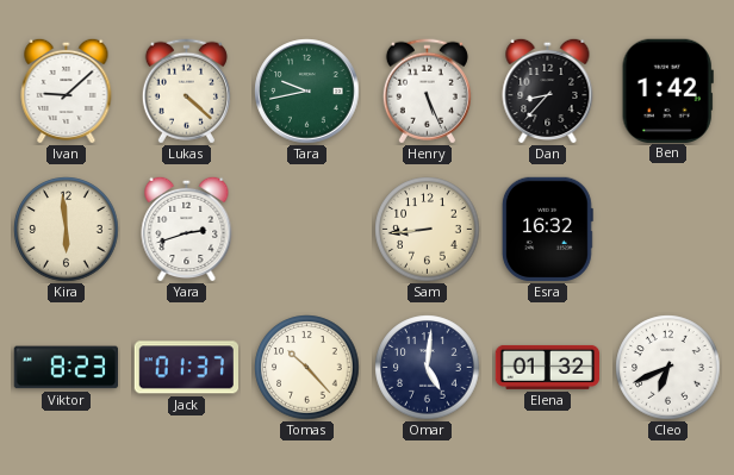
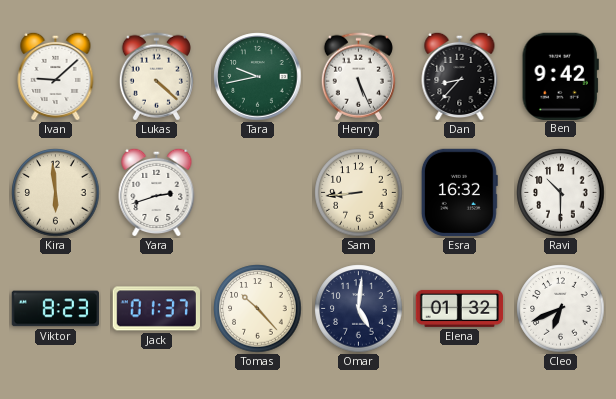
Ben: 1:42 -> 9:42
Ravi: none -> 10:30
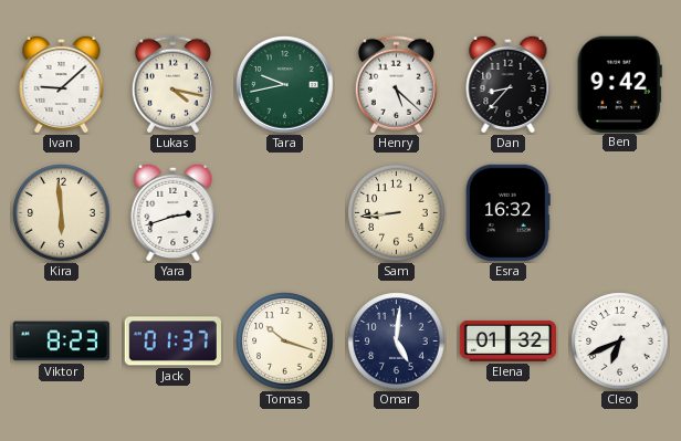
Lukas: 4:22 -> 4:17
Henry: 5:26 -> 5:22
Ravi: 10:30 -> none
Tomas: 10:23 -> 10:18
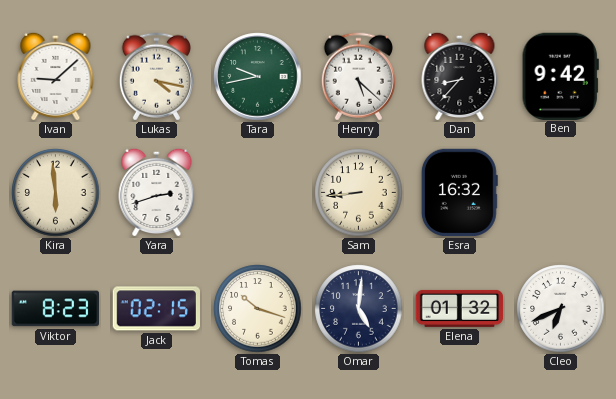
Jack: 01:37 -> 02:15
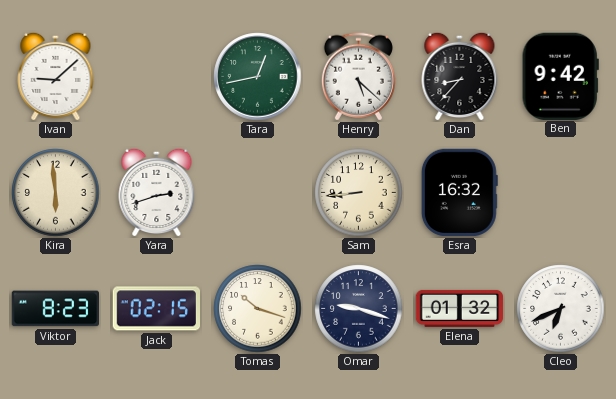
Lukas: 4:17 -> none
Tara: 9:43 -> 12:43
Omar: 5:01 -> 9:18
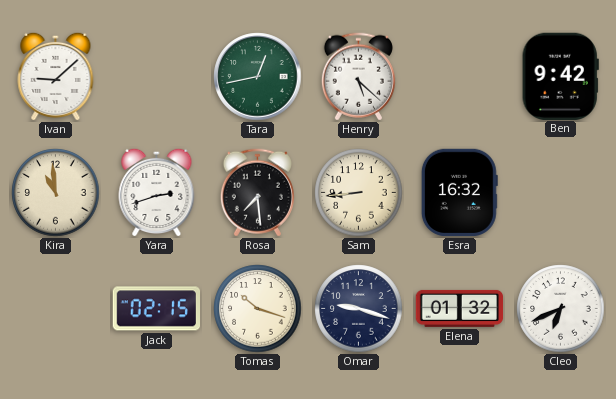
Dan: 8:37 -> none
Kira: 5:59 -> 10:59
Rosa: none -> 7:29
Viktor: 8:23 -> none
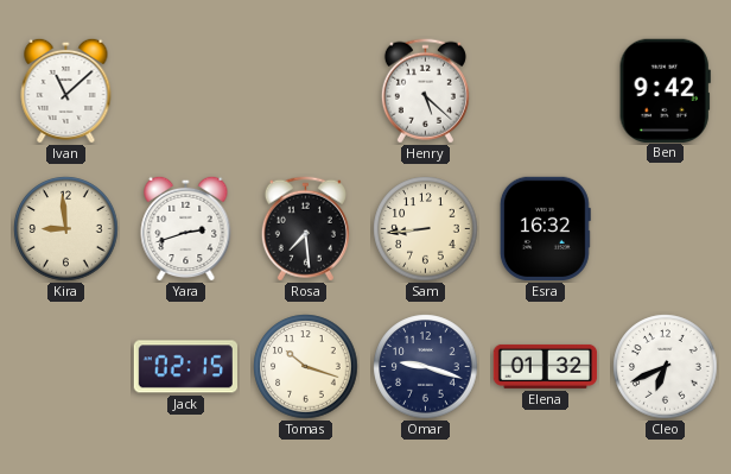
Ivan: 9:08 -> 11:08
Tara: 12:43 -> none
Kira: 10:59 -> 8:59
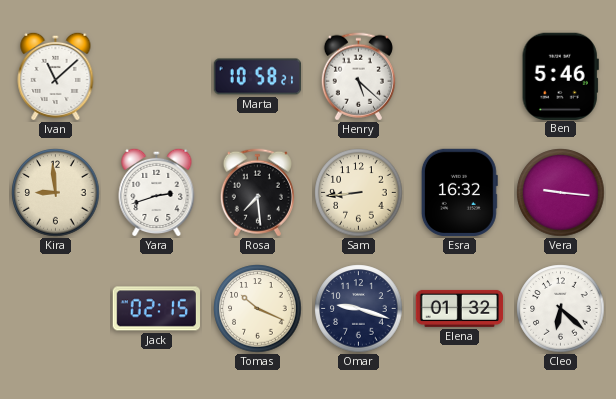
Marta: none -> 10:58
Ben: 9:42 -> 5:46
Vera: none -> 9:16
Tomas: 10:18 -> 10:19
Cleo: 6:41 -> 6:22
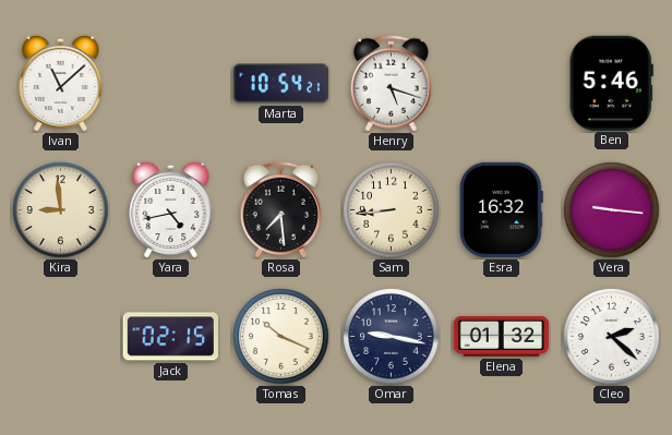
Marta: 10:58 -> 10:54
Henry: 5:22 -> 5:18
Yara: 2:42 -> 4:43
Omar: 9:18 -> 9:17
Cleo: 6:22 -> 2:22
